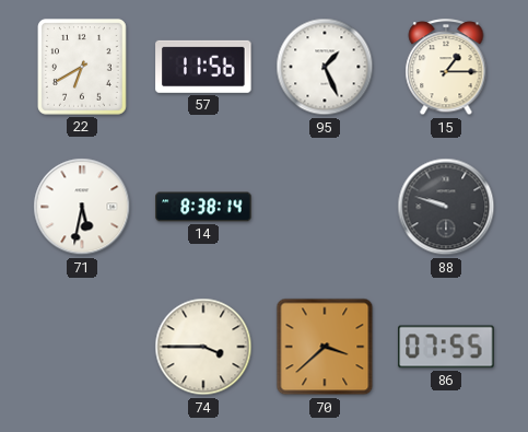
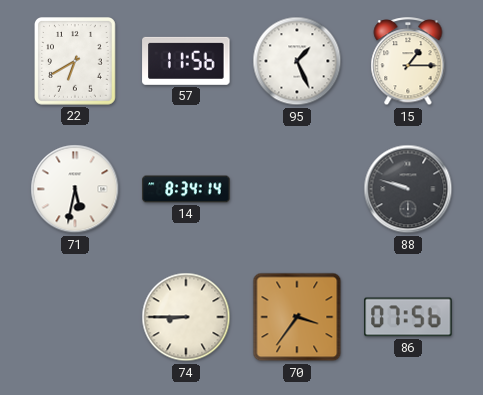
14: 8:38 -> 8:34
74: 3:45 -> 8:45
70: 3:38 -> 3:36
86: 07:55 -> 07:56
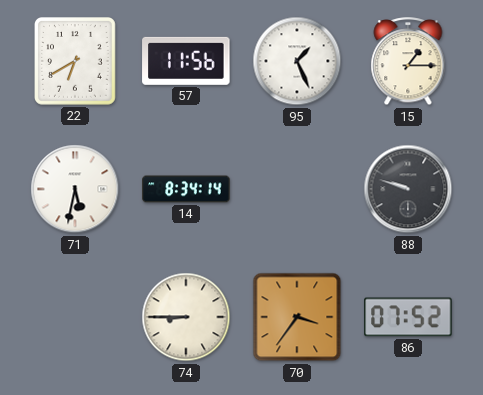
86: 07:56 -> 07:52
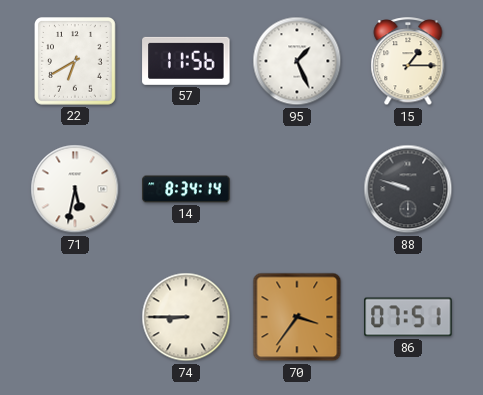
86: 07:52 -> 07:51
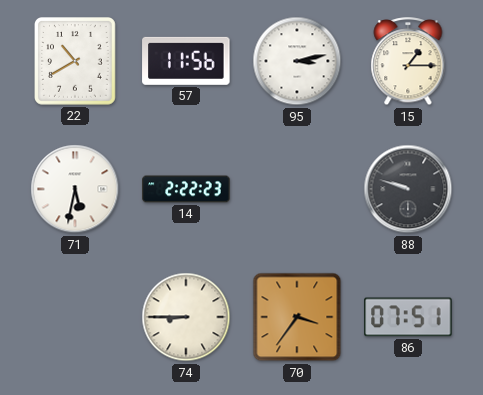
22: 6:40 -> 10:40
95: 1:26 -> 3:13
14: 8:34 -> 2:22
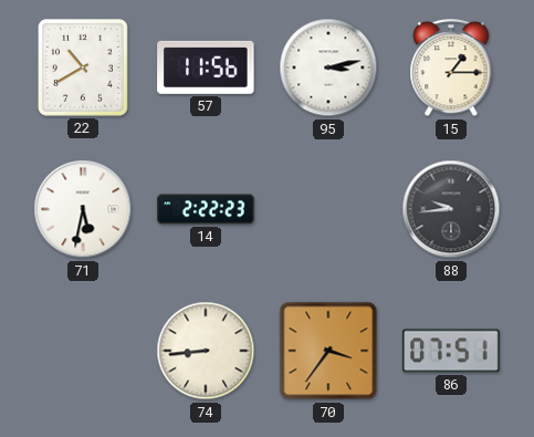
88: 9:48 -> 9:44
74: 8:45 -> 8:44
